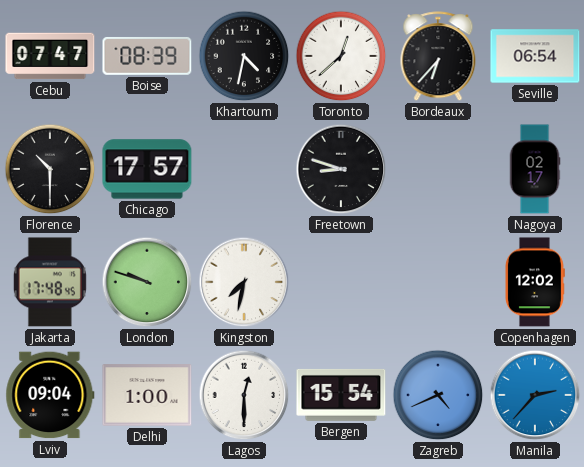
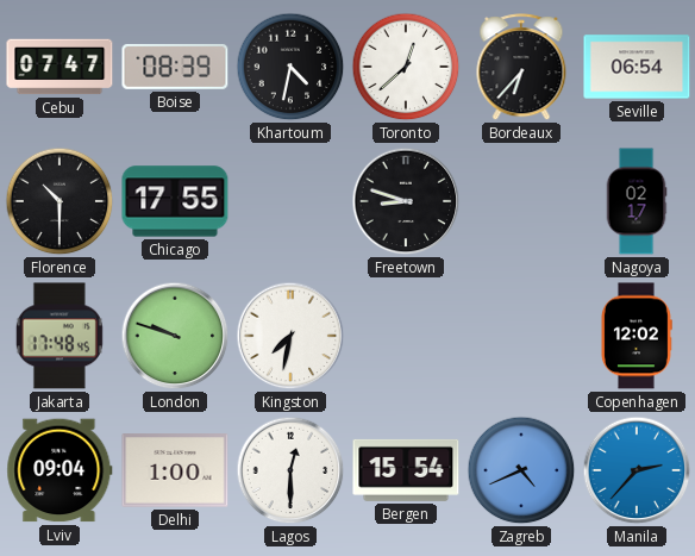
Chicago: 17:57 -> 17:55
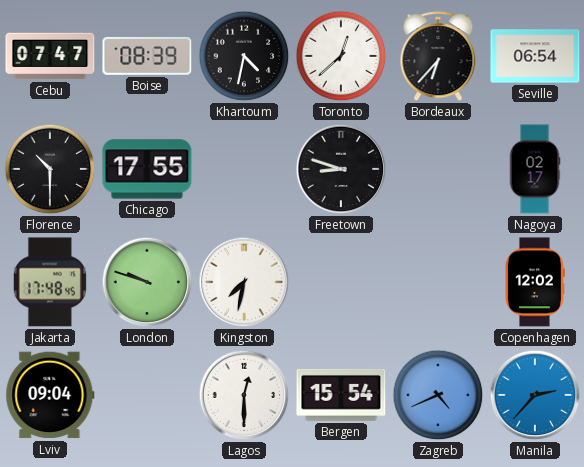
Delhi: 1:00 -> none
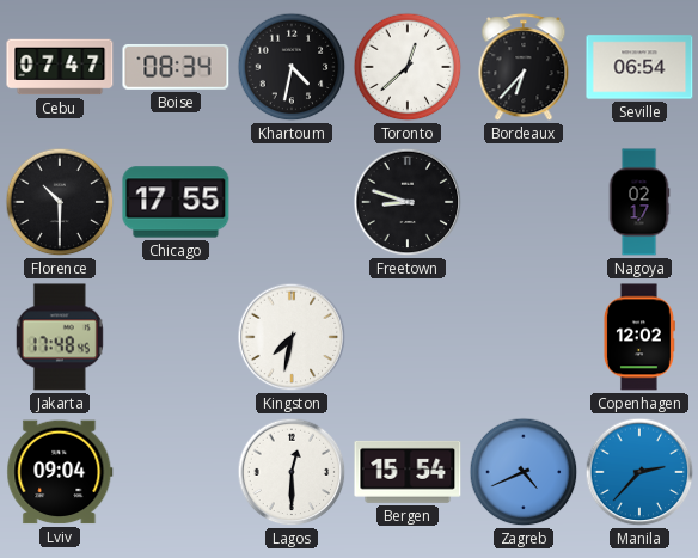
Boise: 08:39 -> 08:34
London: 9:48 -> none
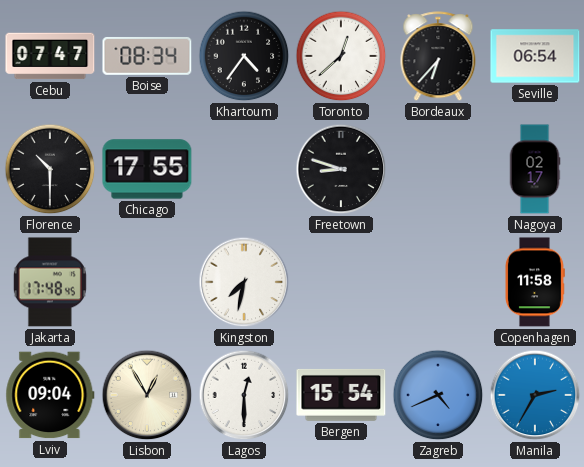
Khartoum: 4:32 -> 4:36
Copenhagen: 12:02 -> 11:58
Lisbon: none -> 12:55
Manila: 2:37 -> 2:35
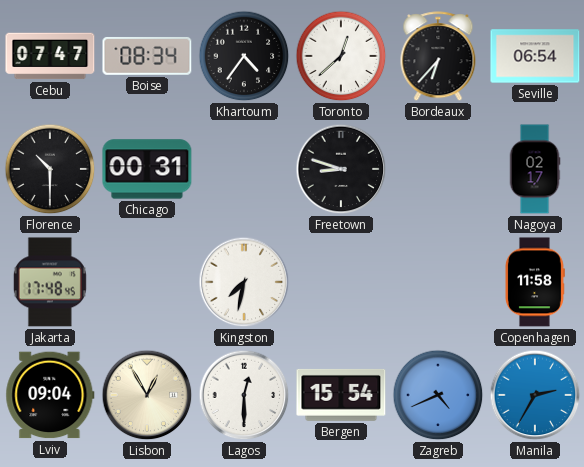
Chicago: 17:55 -> 00:31
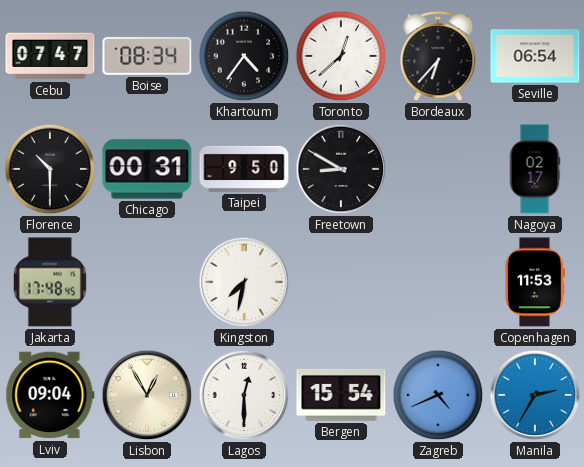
Taipei: none -> 9:50
Freetown: 8:48 -> 8:50
Copenhagen: 11:58 -> 11:53
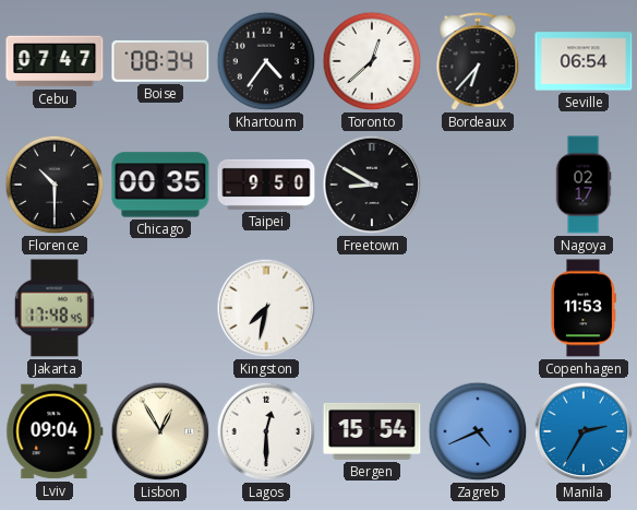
Chicago: 00:31 -> 00:35
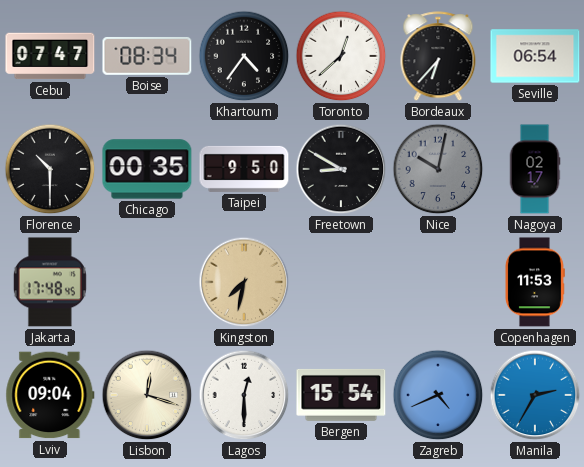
Nice: none -> 10:02
Kingston dial: white -> champagne
Lisbon: 12:55 -> 12:18
